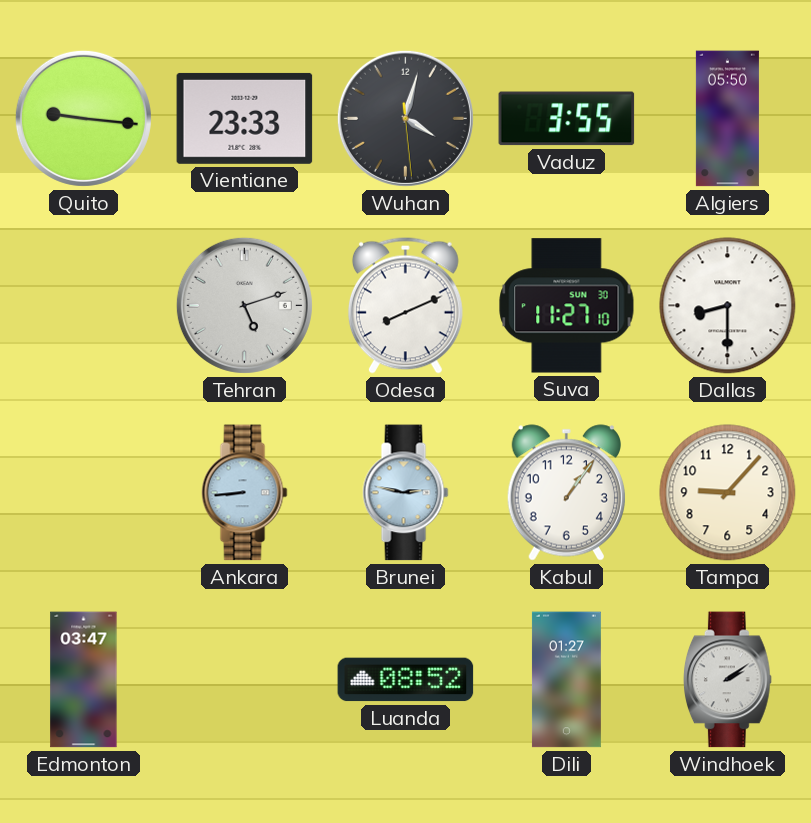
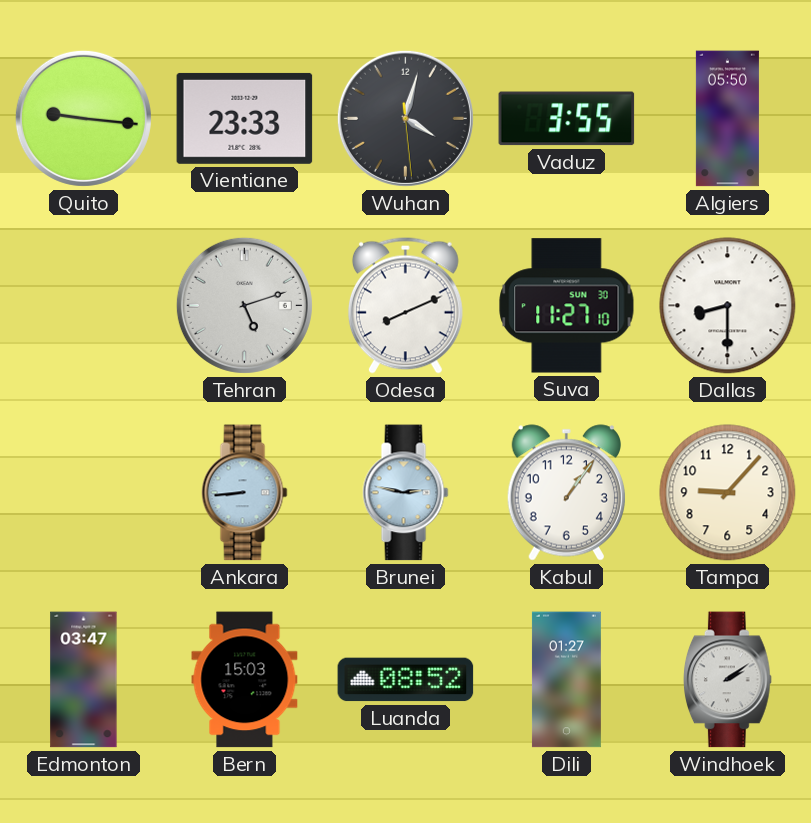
Bern: none -> 15:03
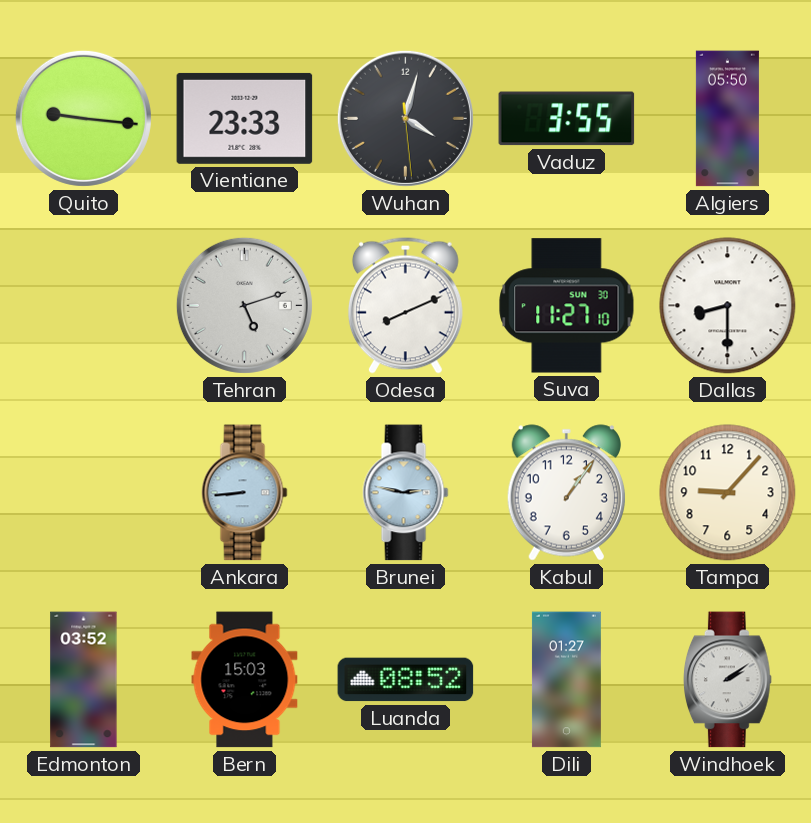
Edmonton: 03:47 -> 03:52
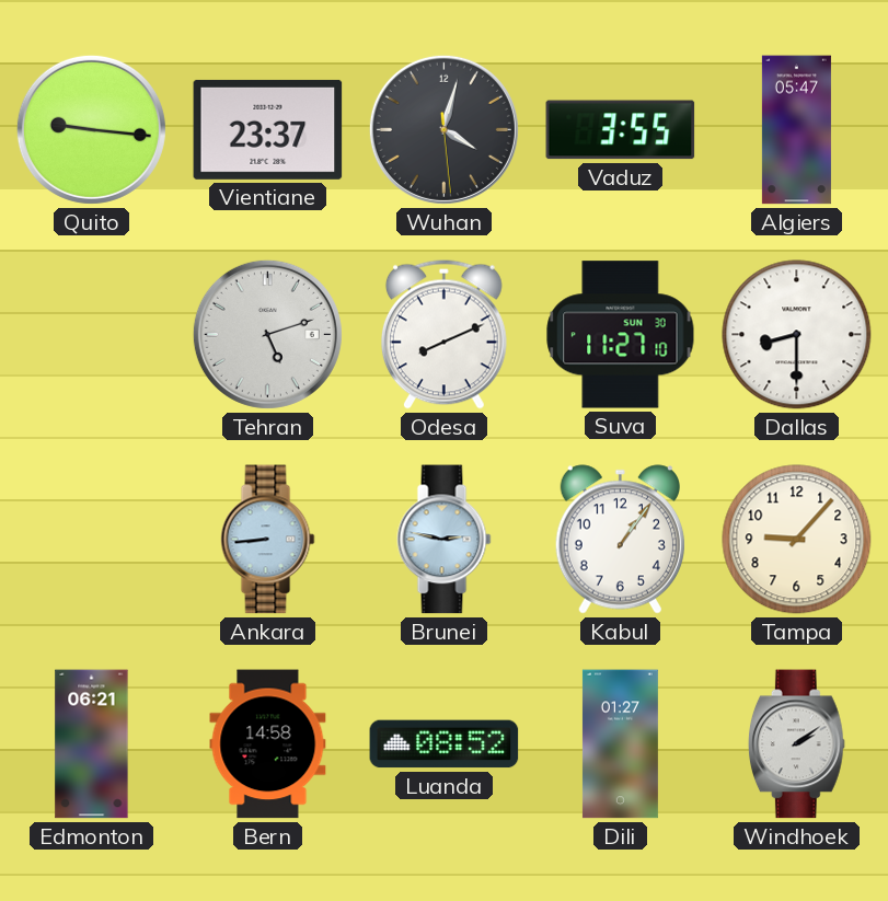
Vientiane: 23:33 -> 23:37
Algiers: 05:50 -> 05:47
Edmonton: 03:52 -> 06:21
Bern: 15:03 -> 14:58
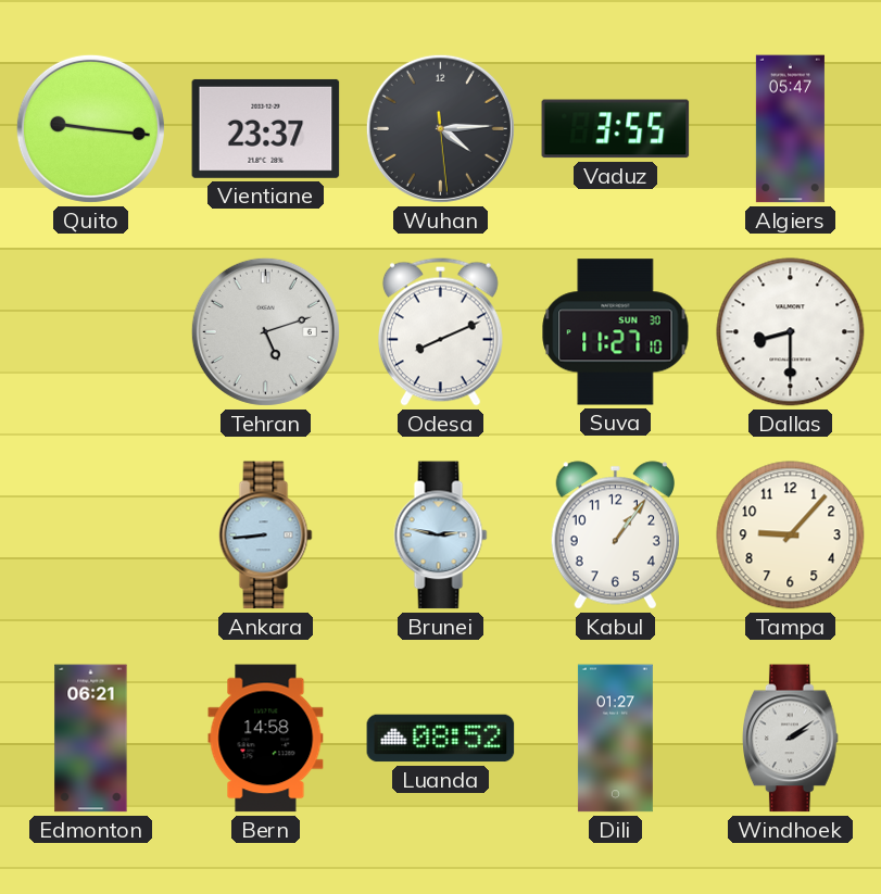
Wuhan: 4:02 -> 4:14
